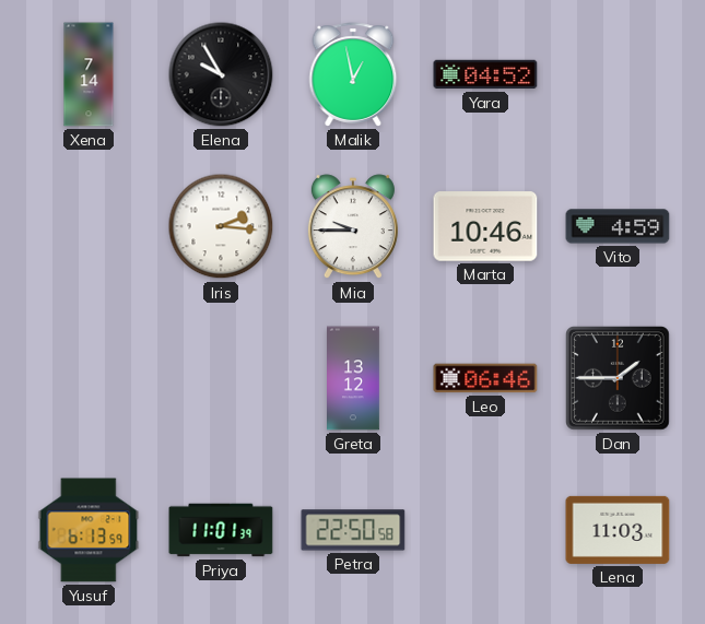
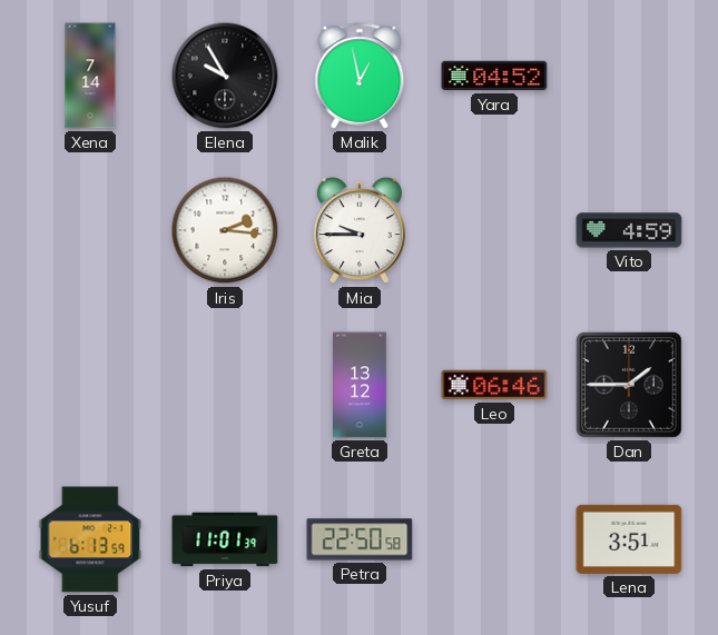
Marta: 10:46 -> none
Lena: 11:03 -> 3:51
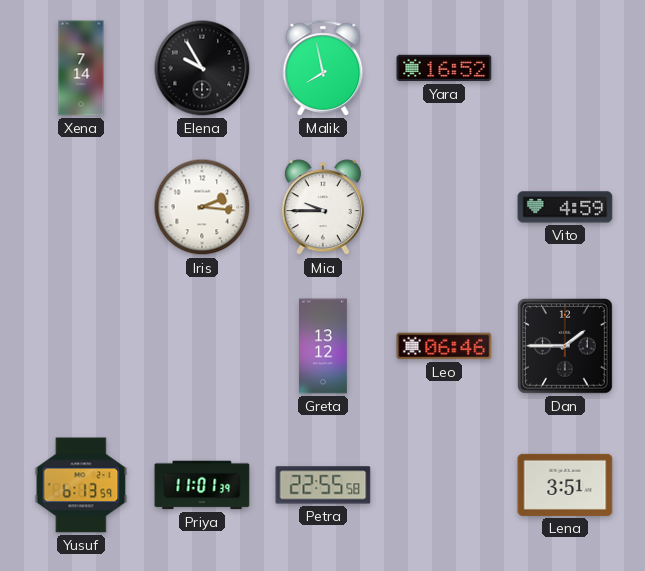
Malik: 12:58 -> 7:58
Yara: 04:52 -> 16:52
Petra: 22:50 -> 22:55
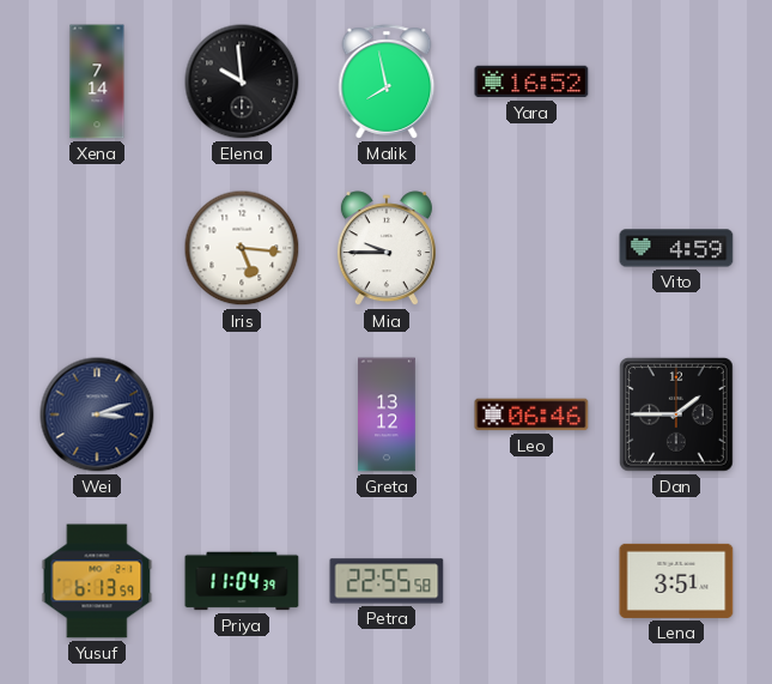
Elena: 9:55 -> 9:59
Iris: 2:16 -> 5:16
Wei: none -> 3:12
Priya: 11:01 -> 11:04
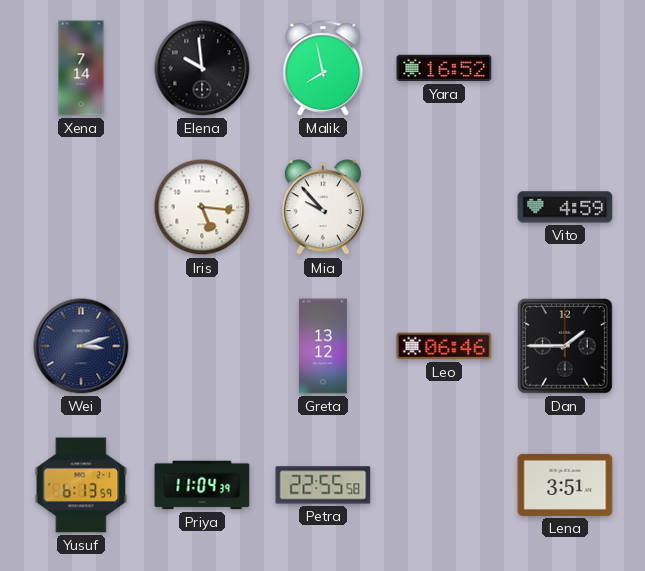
Mia: 9:45 -> 9:53
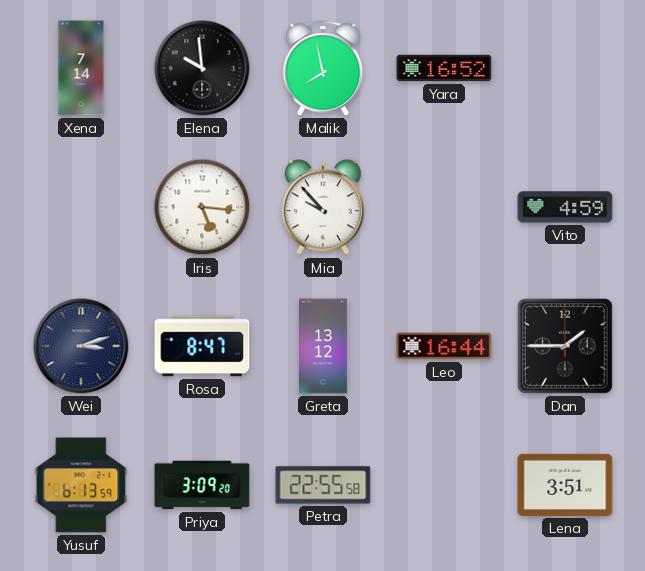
Rosa: none -> 8:47
Leo: 06:46 -> 16:44
Priya: 11:04 -> 3:09
